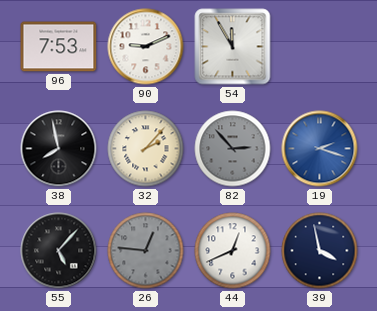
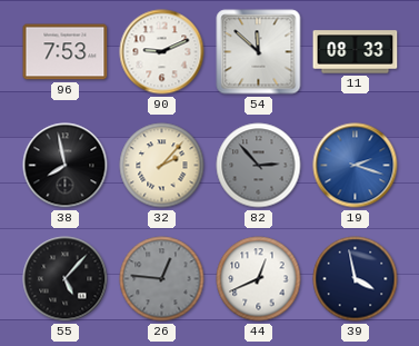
54: 11:55 -> 11:52
11: none -> 08:33
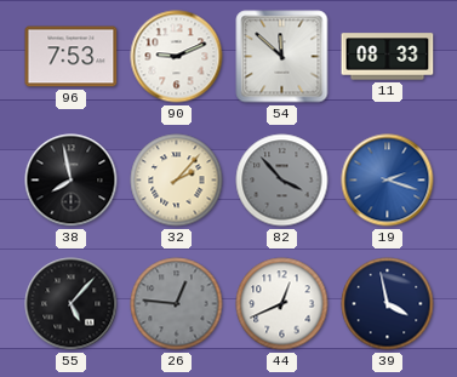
82: 2:53 -> 3:53
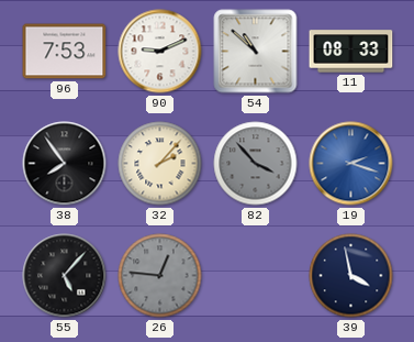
54: 11:52 -> 10:52
38: 7:58 -> 7:54
44: 12:41 -> none
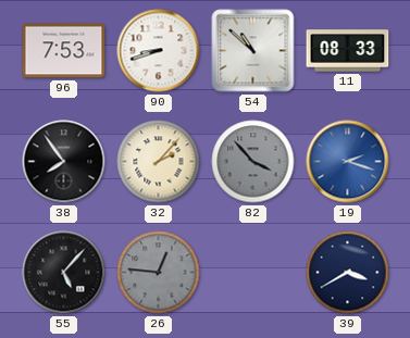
90: 9:11 -> 8:42
39: 3:58 -> 3:40
